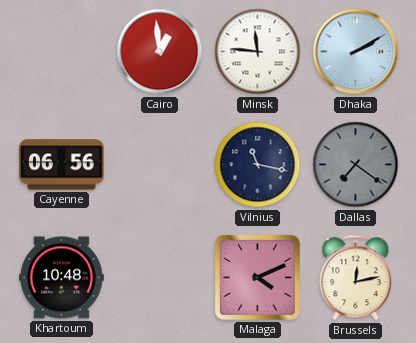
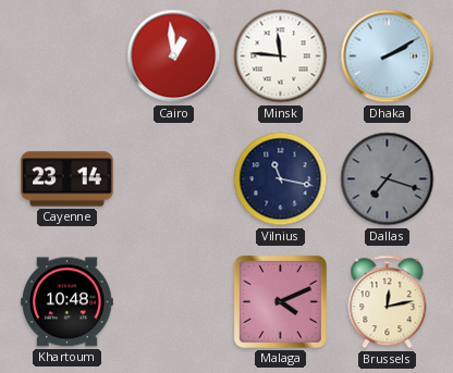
Cayenne: 06:56 -> 23:14
Dallas: 7:21 -> 7:18
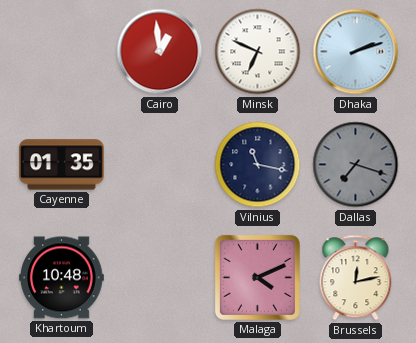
Minsk: 11:46 -> 6:49
Dhaka: 2:10 -> 2:12
Cayenne: 23:14 -> 01:35
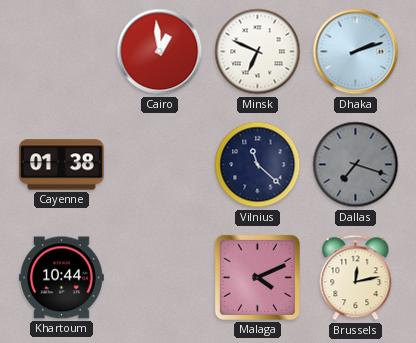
Cayenne: 01:35 -> 01:38
Vilnius: 11:17 -> 11:22
Khartoum: 10:48 -> 10:44
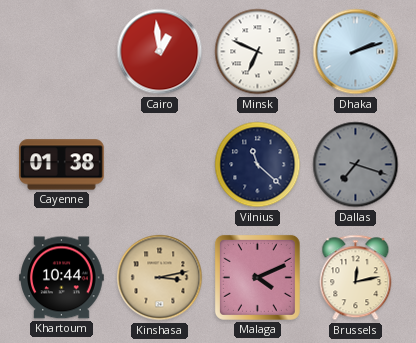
Kinshasa: none -> 3:13
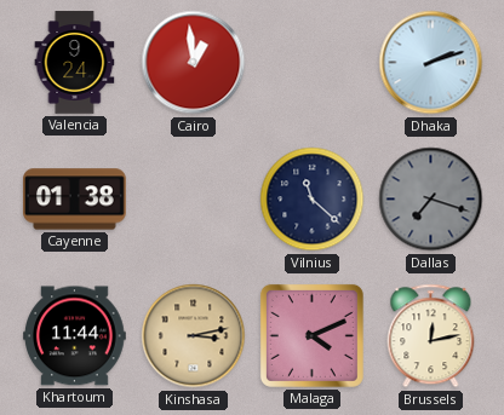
Valencia: none -> 9:24
Minsk: 6:49 -> none
Khartoum: 10:44 -> 11:44
